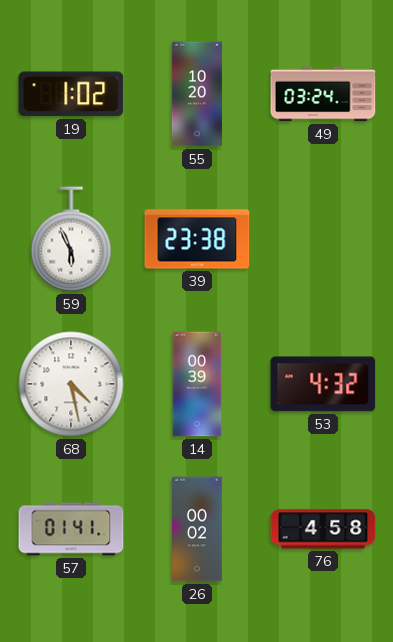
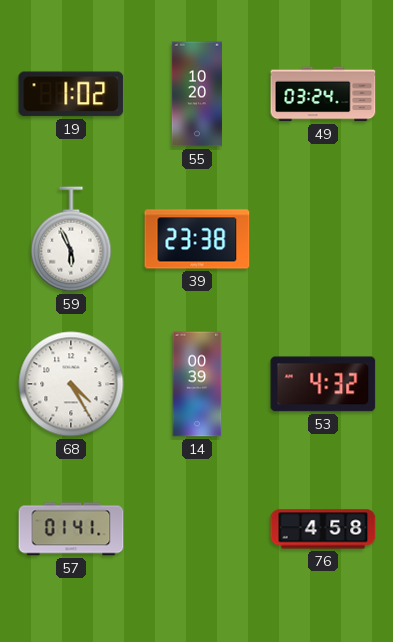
68: 4:28 -> 4:25
26: 00:02 -> none
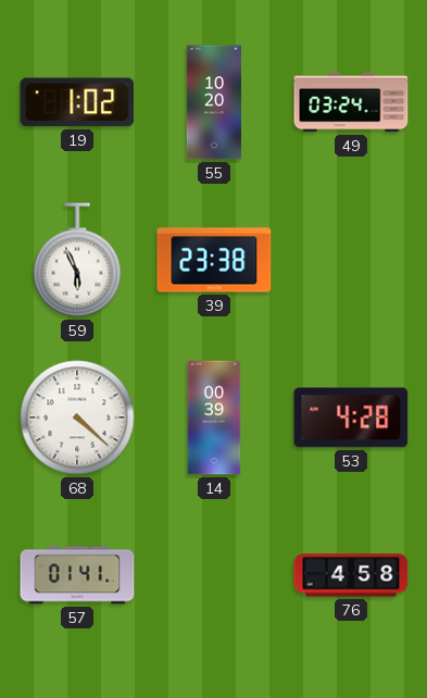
68: 4:25 -> 4:22
53: 4:32 -> 4:28
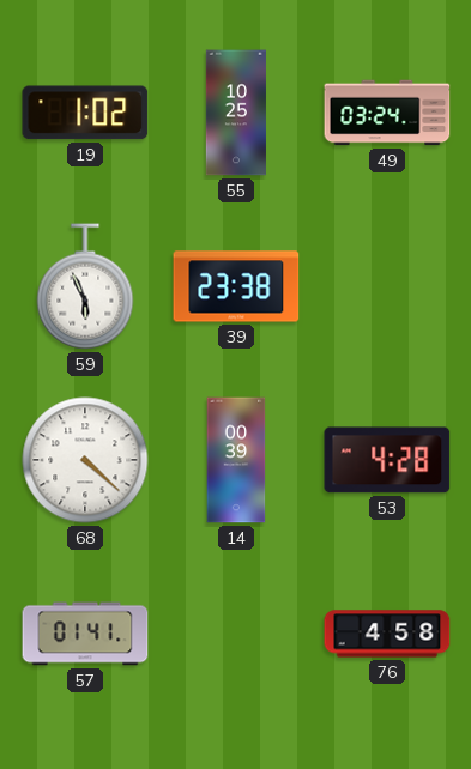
55: 10:20 -> 10:25
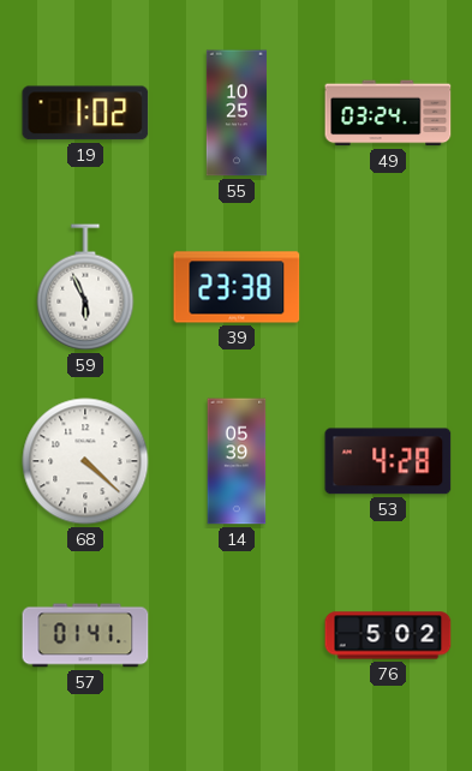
14: 00:39 -> 05:39
76: 4:58 -> 5:02
